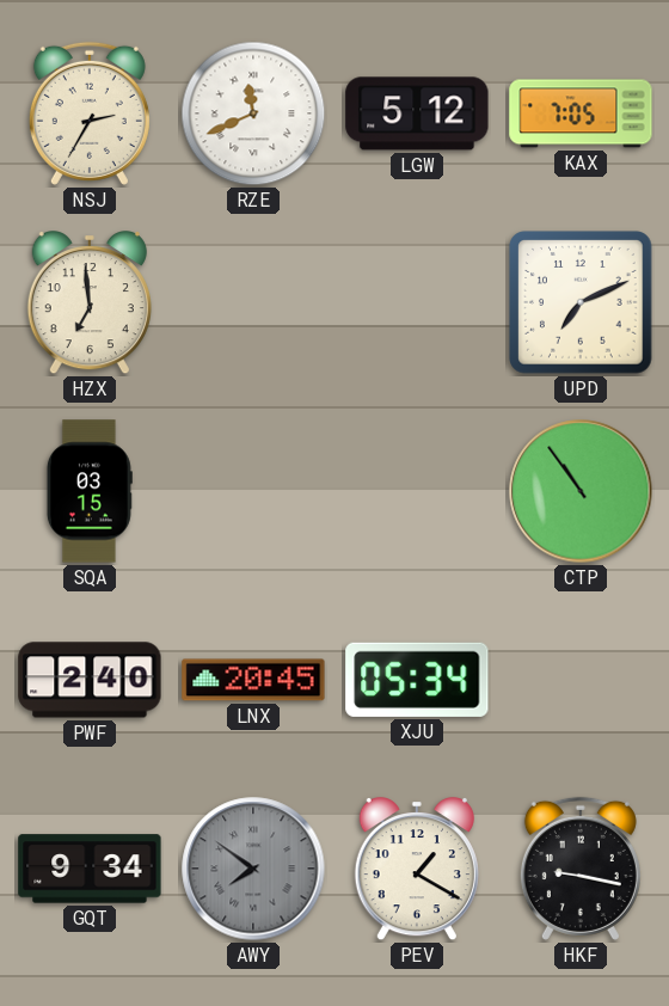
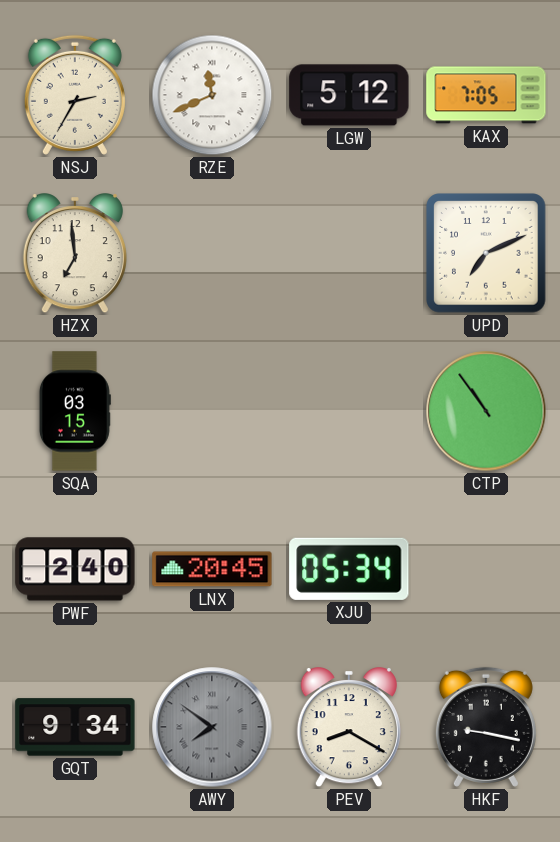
PEV: 1:20 -> 8:20
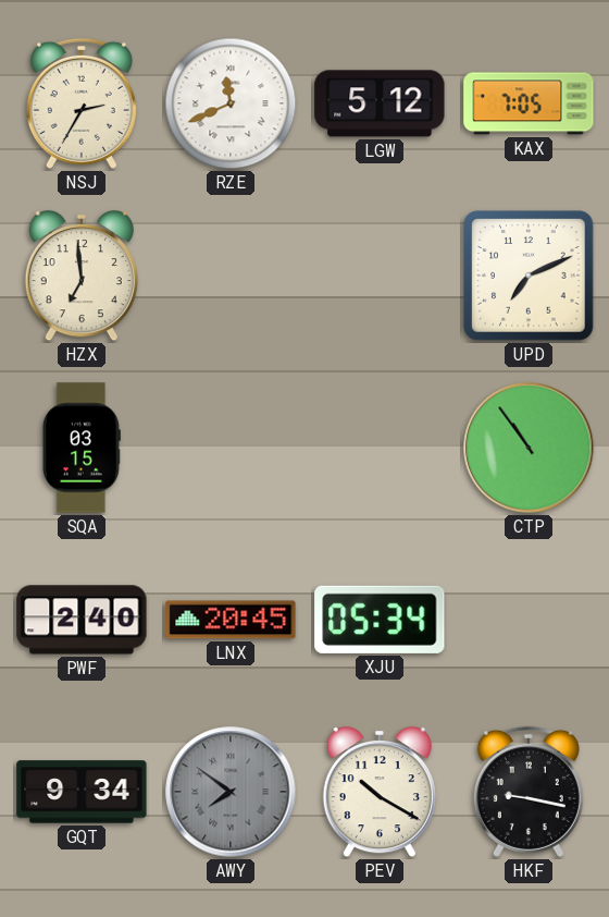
PEV: 8:20 -> 10:20
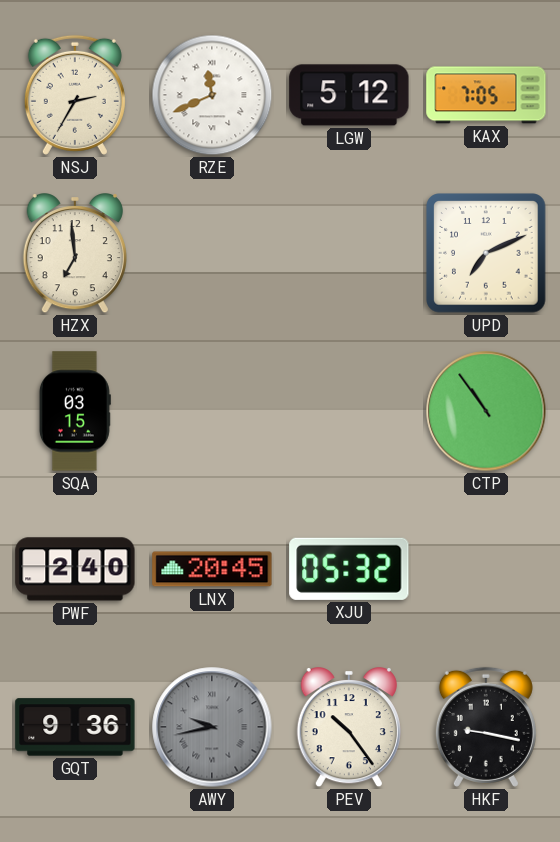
XJU: 05:34 -> 05:32
GQT: 9:34 -> 9:36
AWY: 7:51 -> 9:43
PEV: 10:20 -> 10:24
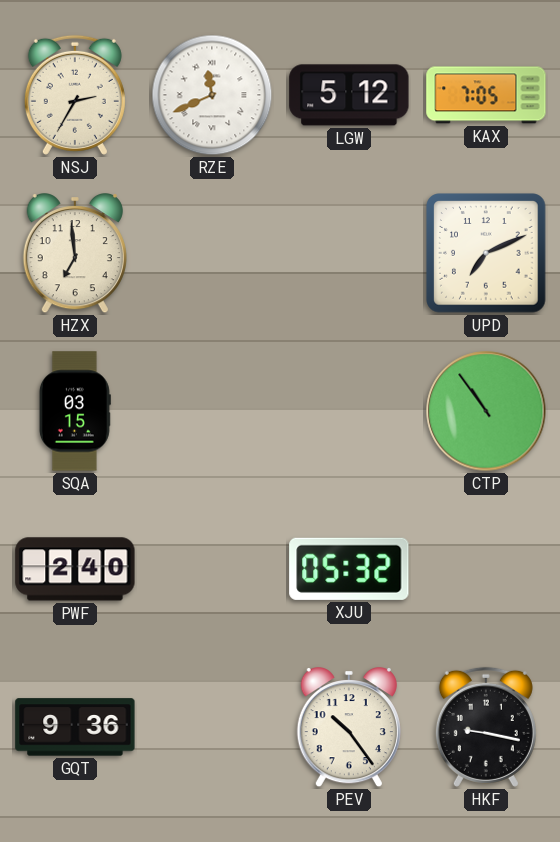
LNX: 20:45 -> none
AWY: 9:43 -> none
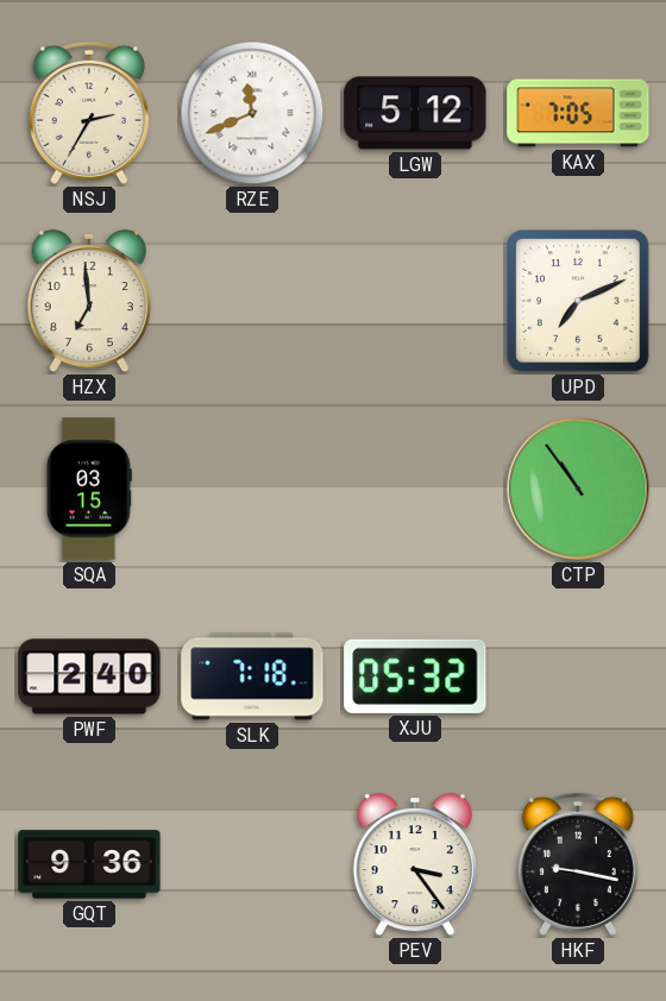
SLK: none -> 7:18
PEV: 10:24 -> 3:24
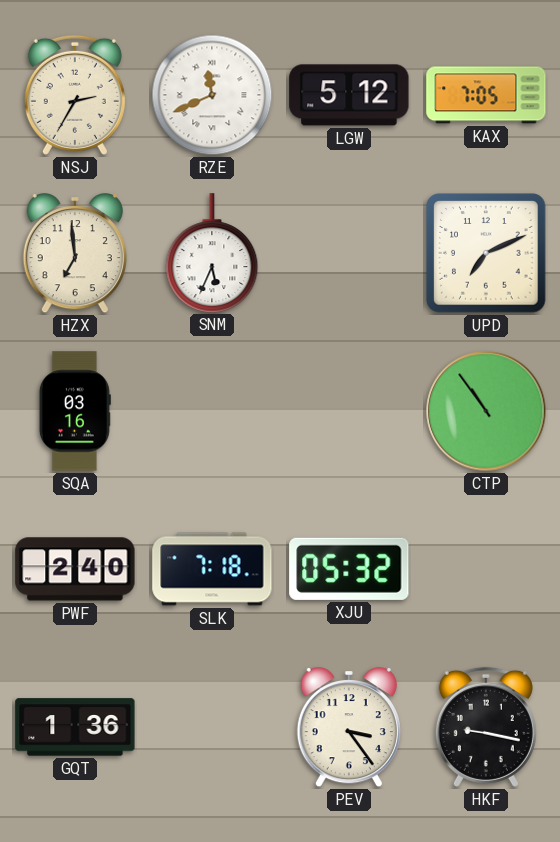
SNM: none -> 5:34
SQA: 03:15 -> 03:16
GQT: 9:36 -> 1:36
